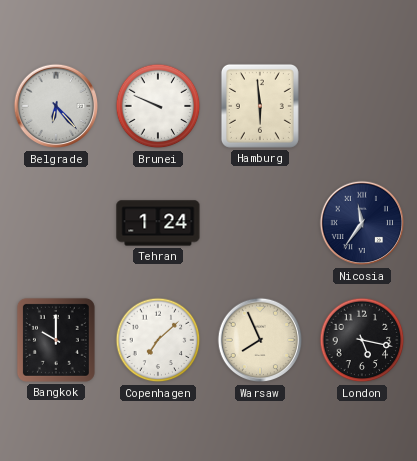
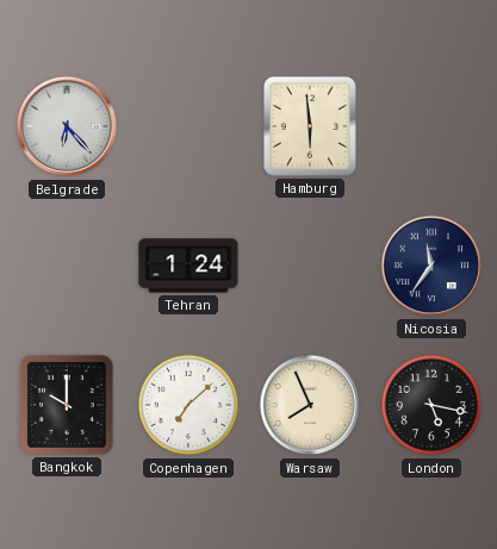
Brunei: 9:49 -> none
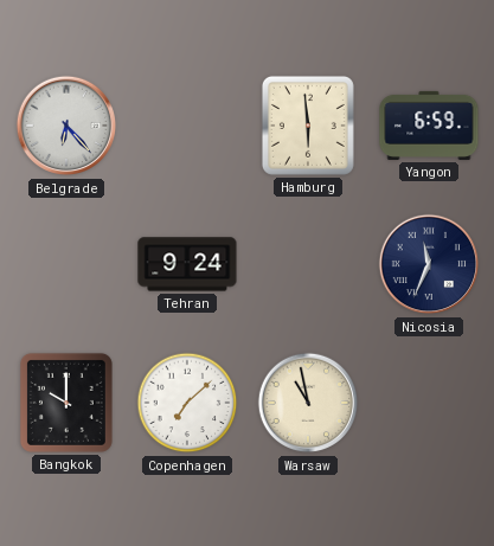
Yangon: none -> 6:59
Tehran: 1:24 -> 9:24
Nicosia: 11:36 -> 11:34
Warsaw: 7:56 -> 10:58
London: 5:17 -> none
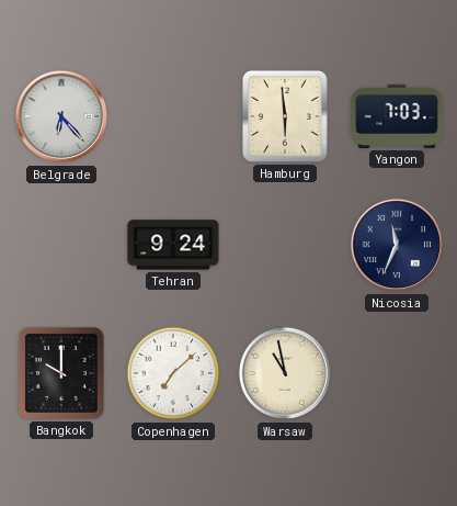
Yangon: 6:59 -> 7:03
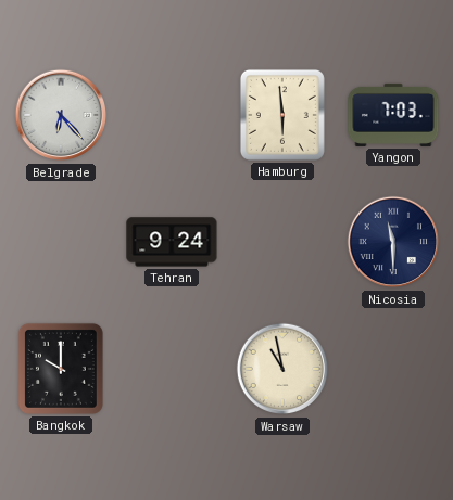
Nicosia: 11:34 -> 11:30
Copenhagen: 7:08 -> none
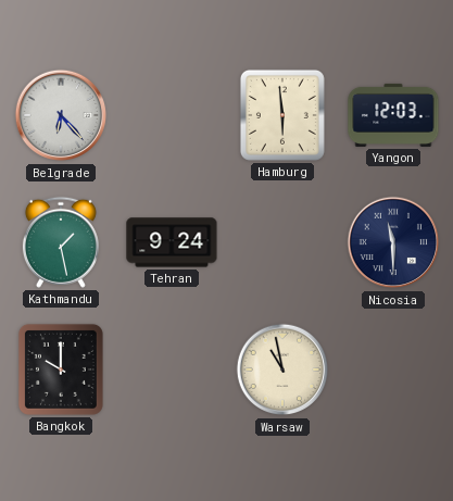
Yangon: 7:03 -> 12:03
Kathmandu: none -> 1:28
